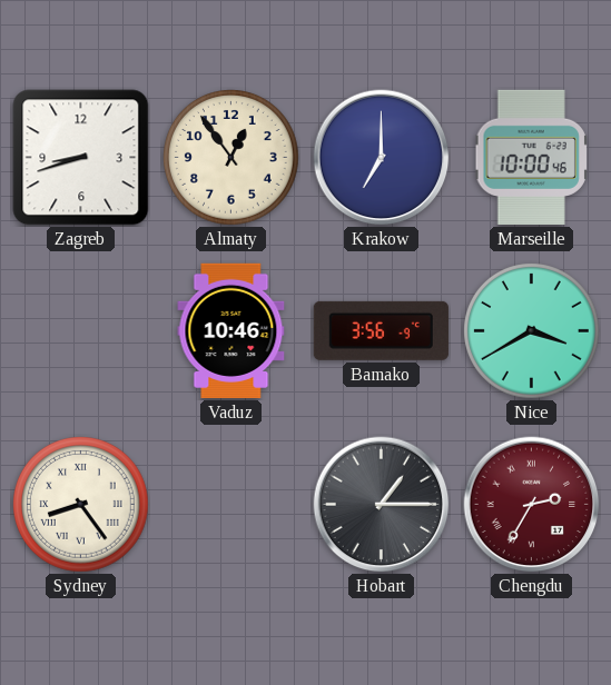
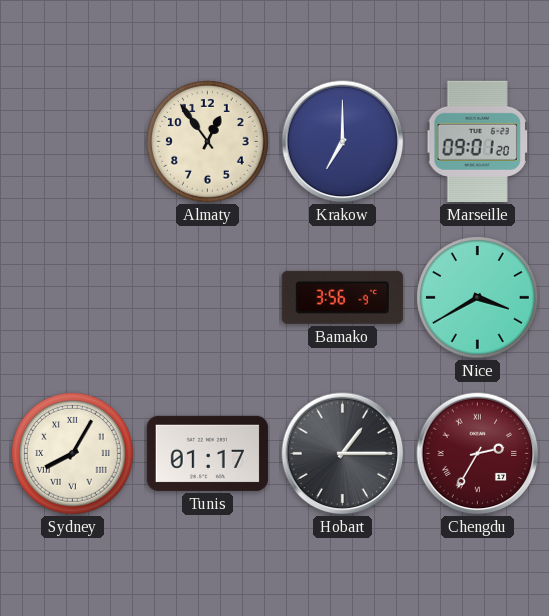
Zagreb: 8:42 -> none
Marseille: 10:00 -> 09:01
Vaduz: 10:46 -> none
Sydney: 8:24 -> 8:05
Tunis: none -> 01:17
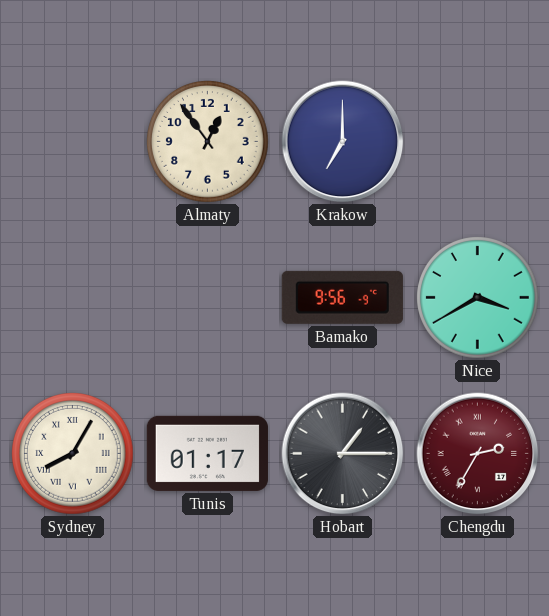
Marseille: 09:01 -> none
Bamako: 3:56 -> 9:56
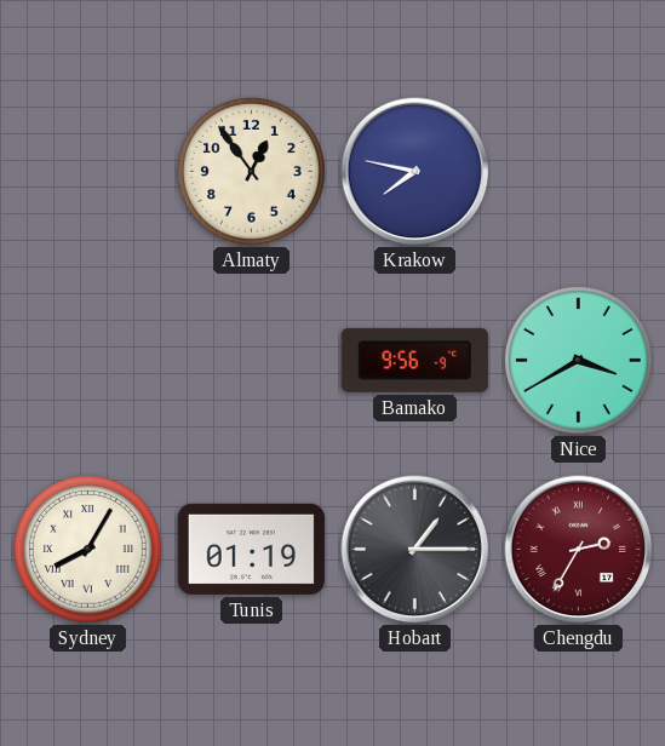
Krakow: 7:00 -> 7:47
Tunis: 01:17 -> 01:19
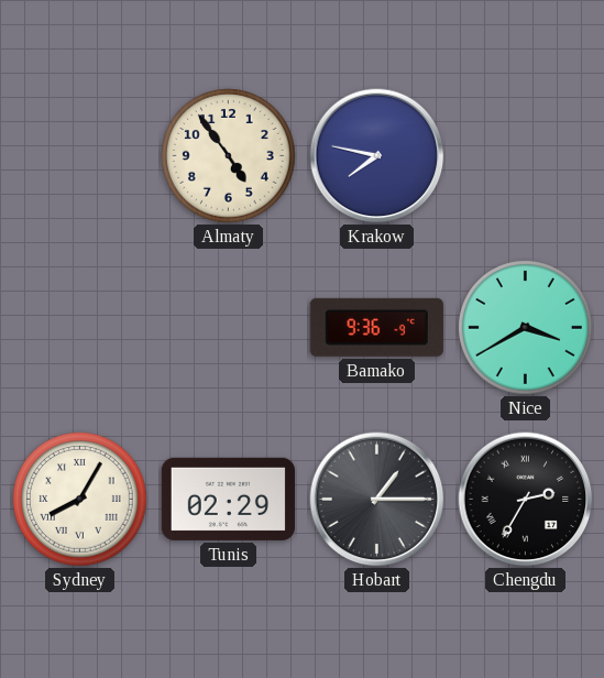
Almaty: 12:54 -> 4:54
Bamako: 9:56 -> 9:36
Tunis: 01:19 -> 02:29
Chengdu dial: burgundy -> black
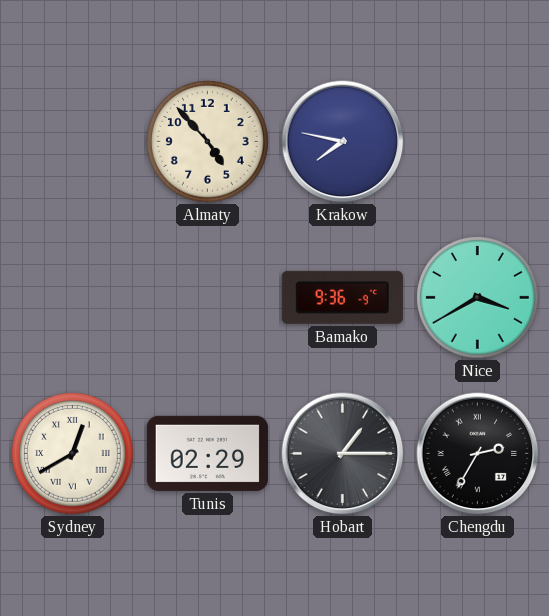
Almaty: 4:54 -> 4:53
Sydney: 8:05 -> 12:40
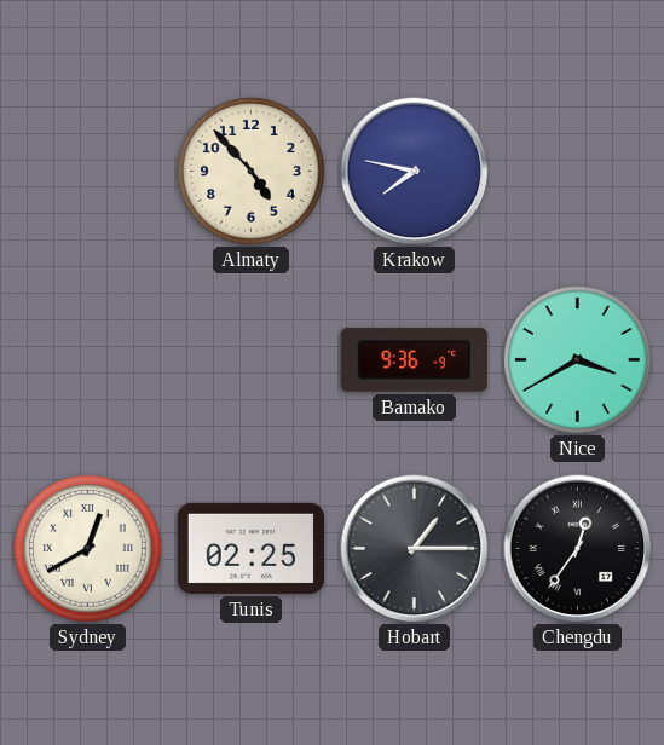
Tunis: 02:29 -> 02:25
Chengdu: 2:35 -> 12:36
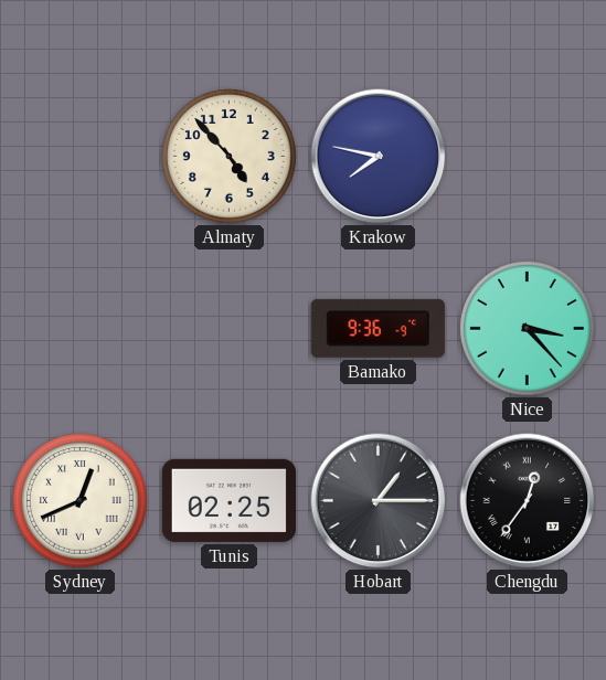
Nice: 3:40 -> 3:23
Sydney: 12:40 -> 12:41
